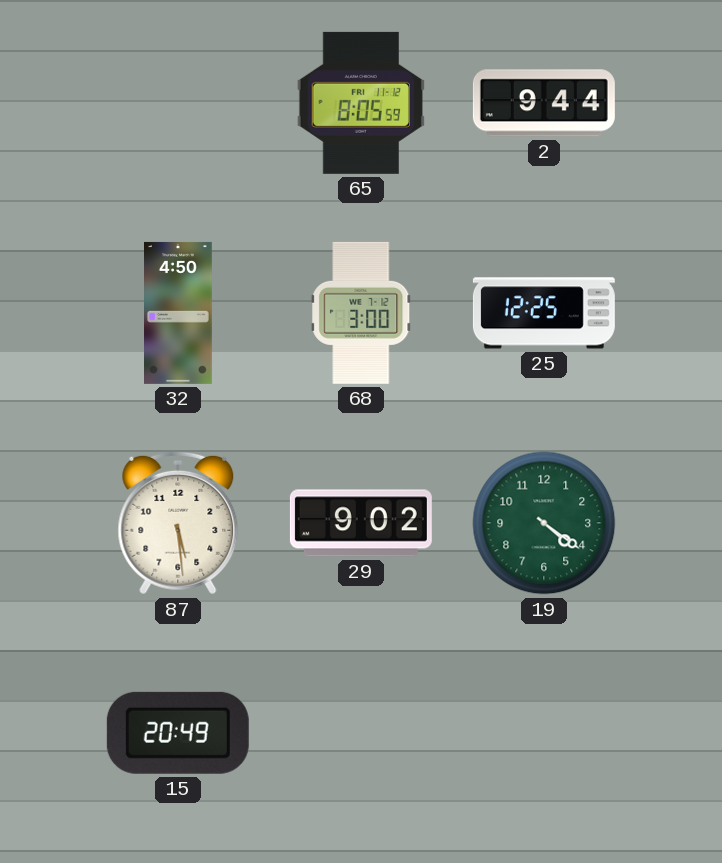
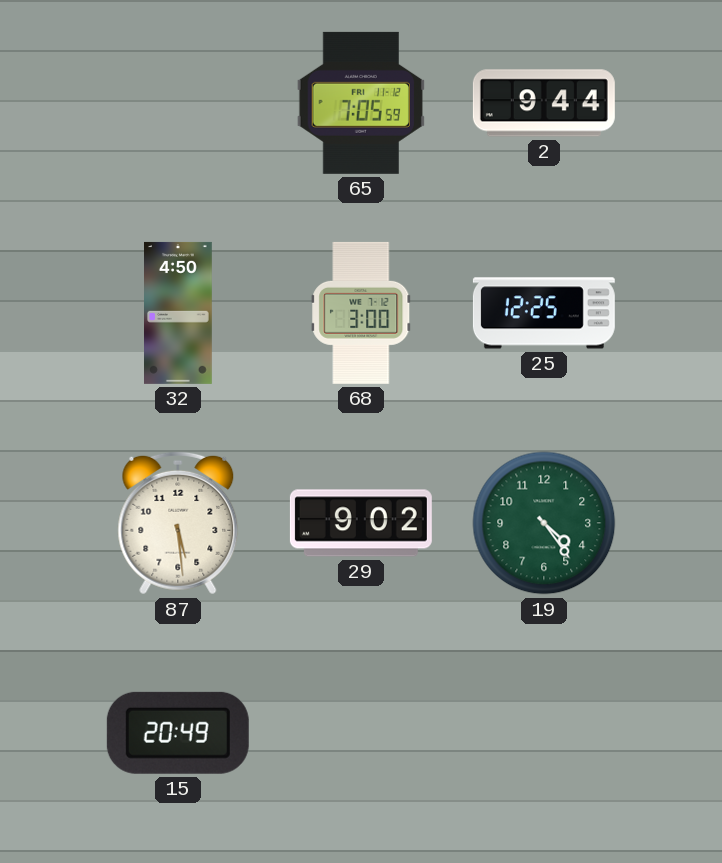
65: 8:05 -> 7:05
19: 4:21 -> 4:24
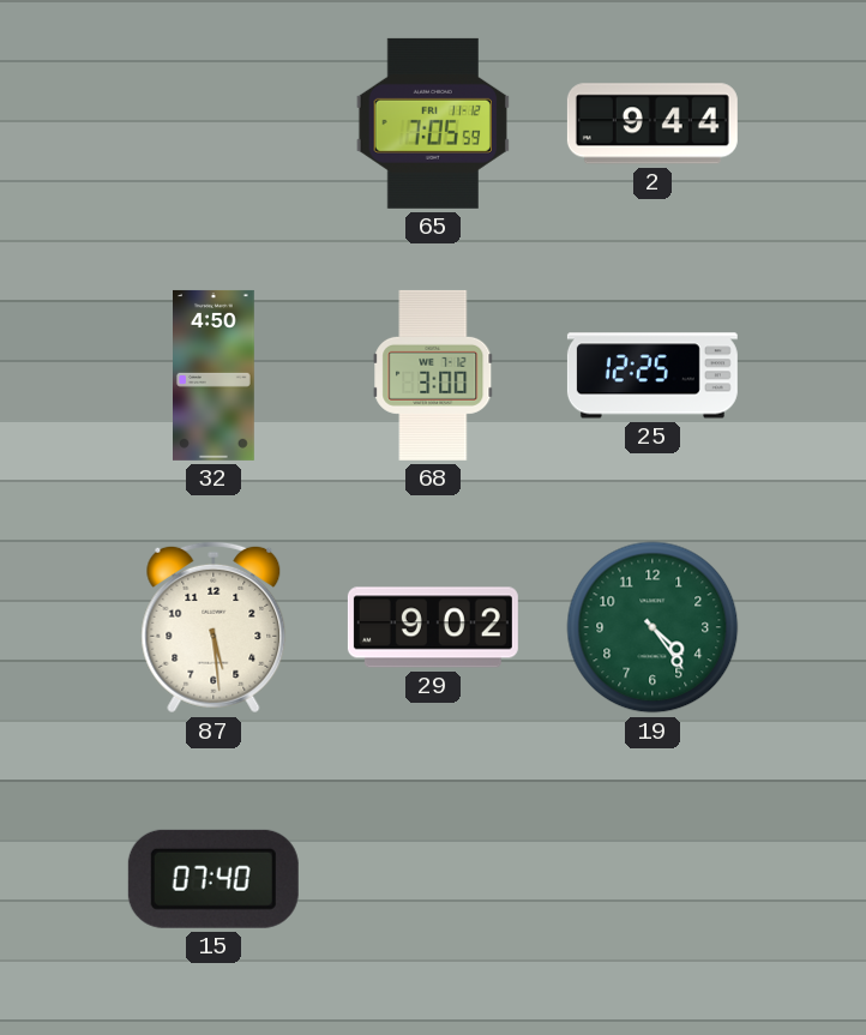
15: 20:49 -> 07:40
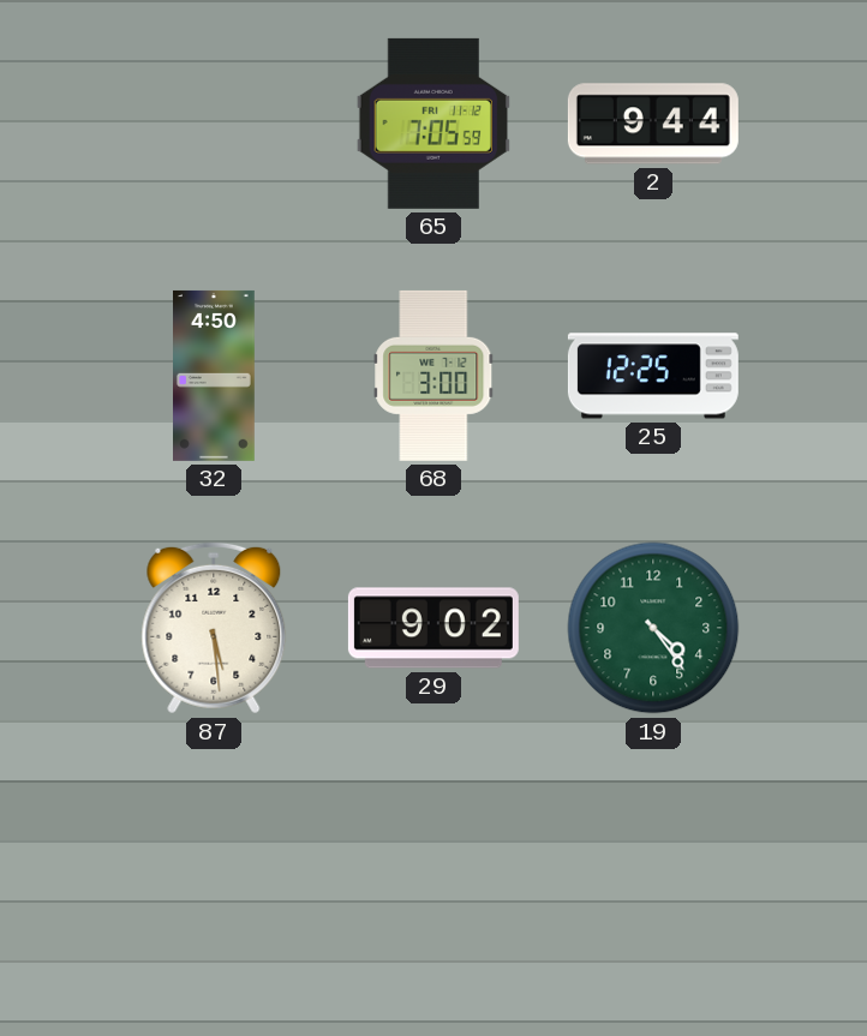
15: 07:40 -> none
